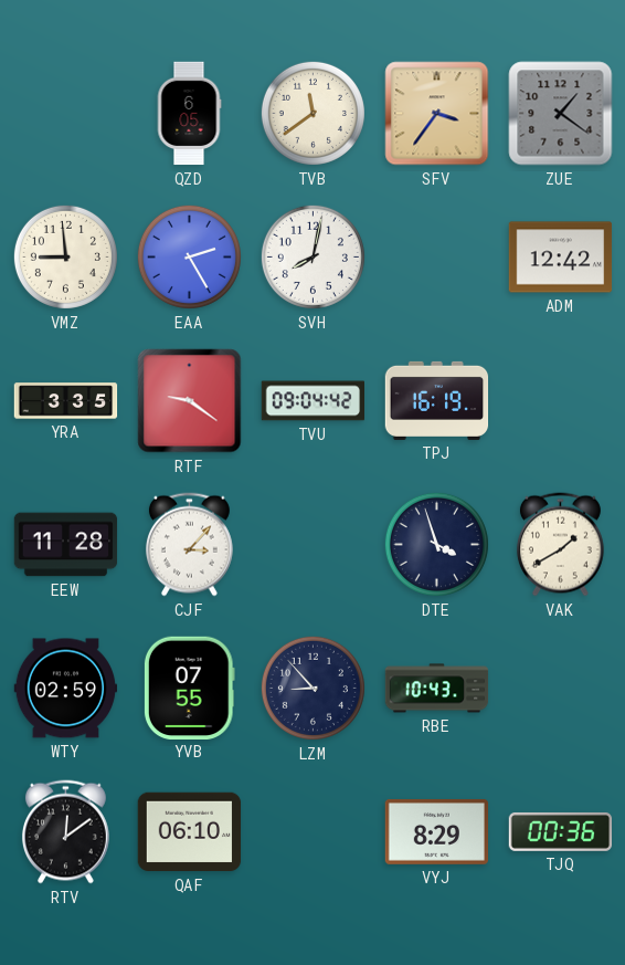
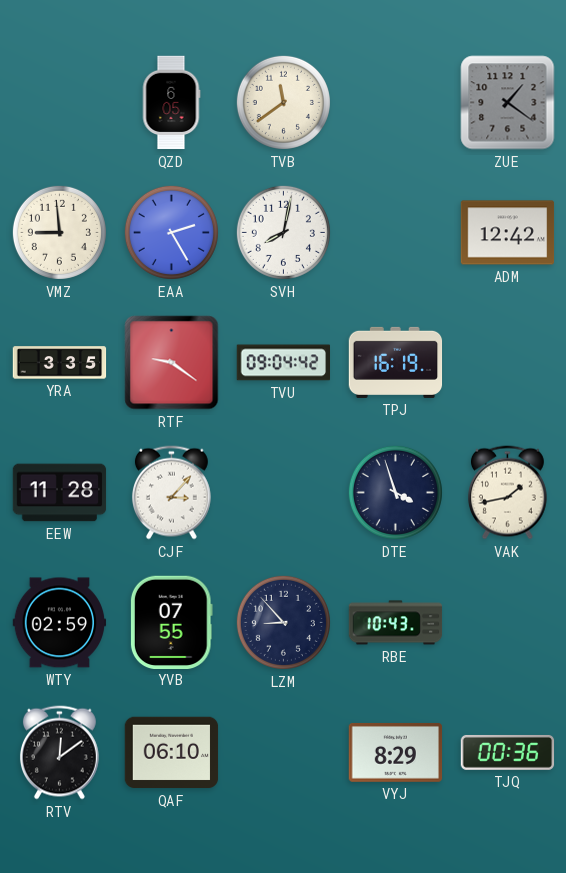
SFV: 3:36 -> none
VAK: 1:40 -> 1:43
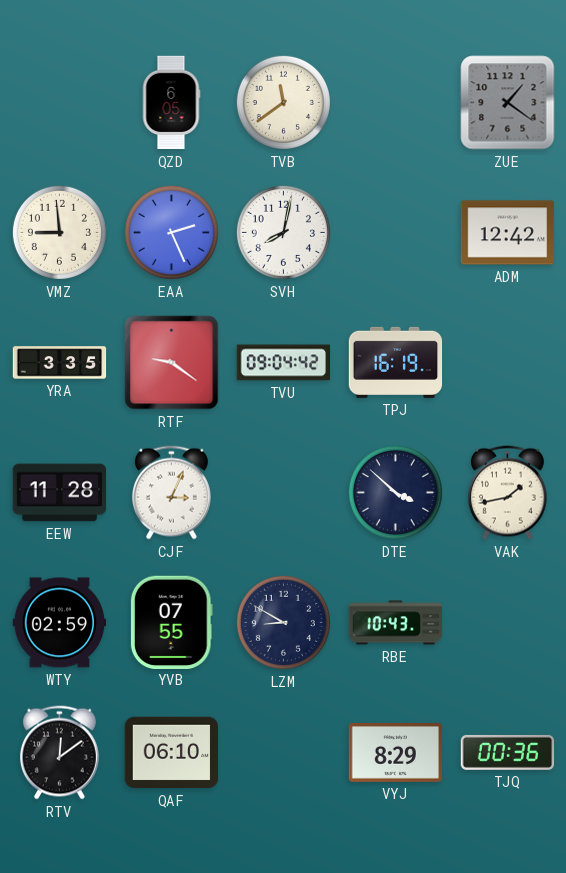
EAA: 2:25 -> 2:26
CJF: 3:07 -> 3:04
DTE: 3:57 -> 3:52
LZM: 8:53 -> 8:50
